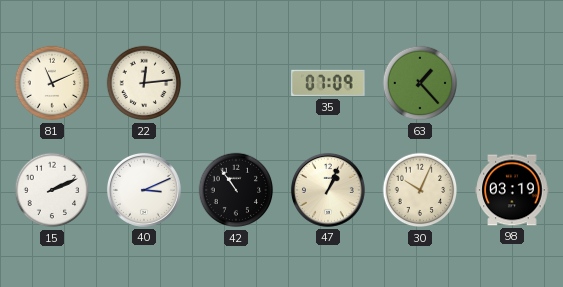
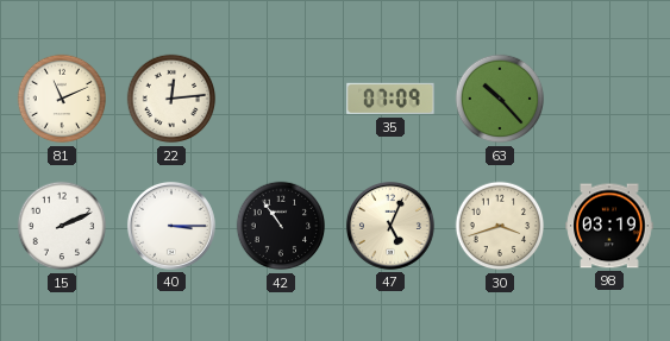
63: 1:23 -> 10:23
40: 3:11 -> 3:15
47: 1:04 -> 5:04
30: 10:04 -> 3:42
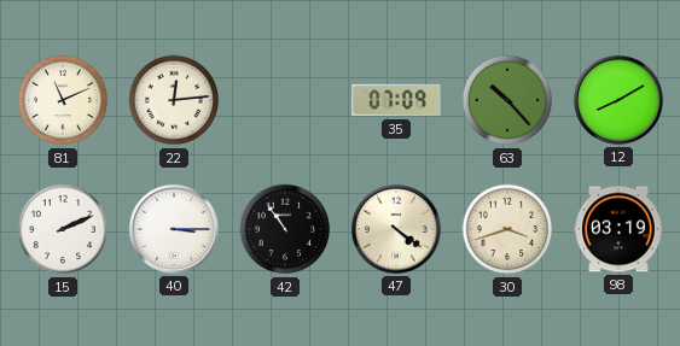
12: none -> 8:10
47: 5:04 -> 4:21
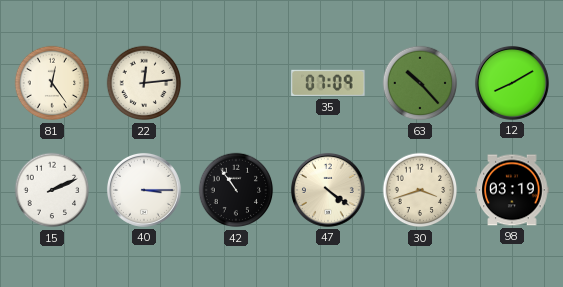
81: 11:11 -> 12:24
